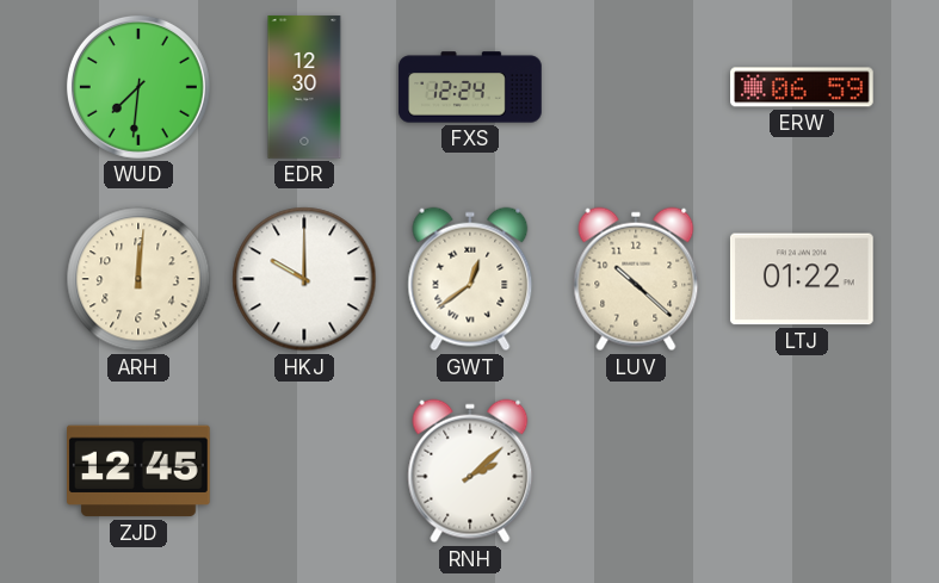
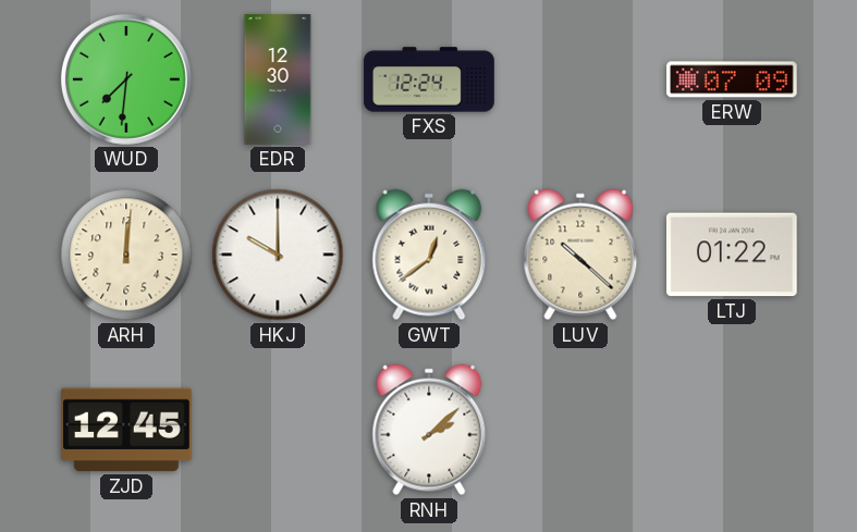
ERW: 06:59 -> 07:09
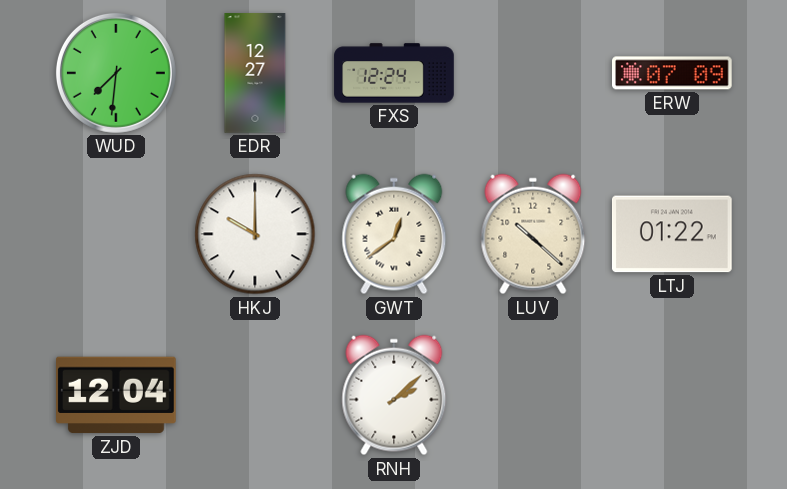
EDR: 12:30 -> 12:27
ARH: 12:01 -> none
ZJD: 12:45 -> 12:04
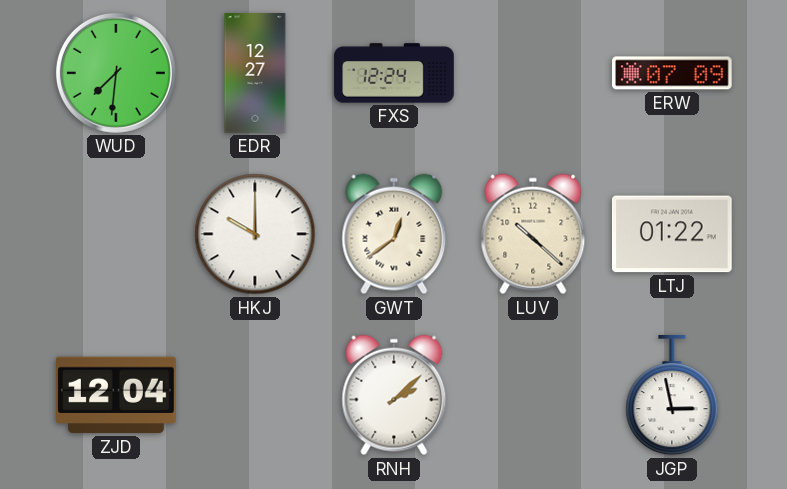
JGP: none -> 2:58
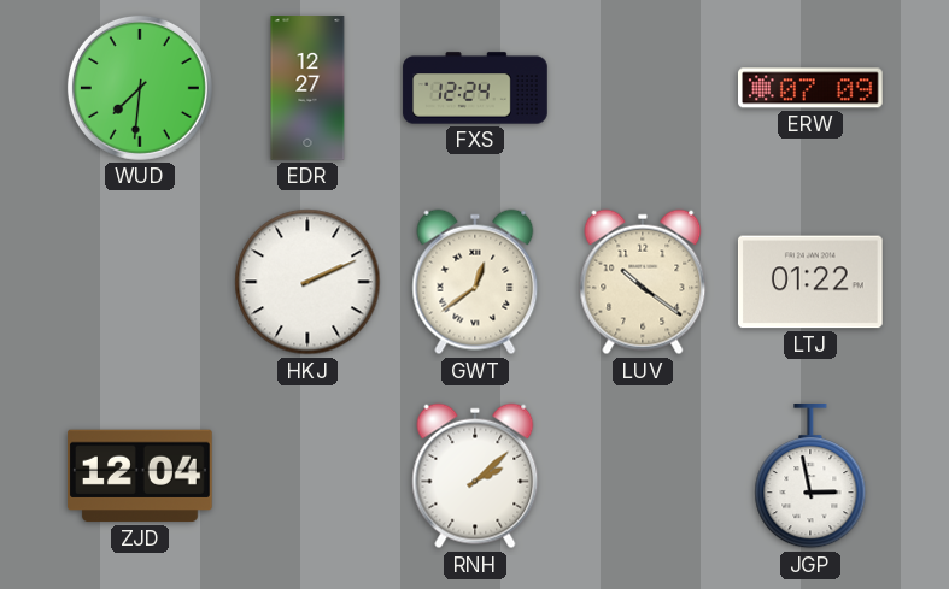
HKJ: 10:00 -> 2:11
LUV: 10:22 -> 10:21
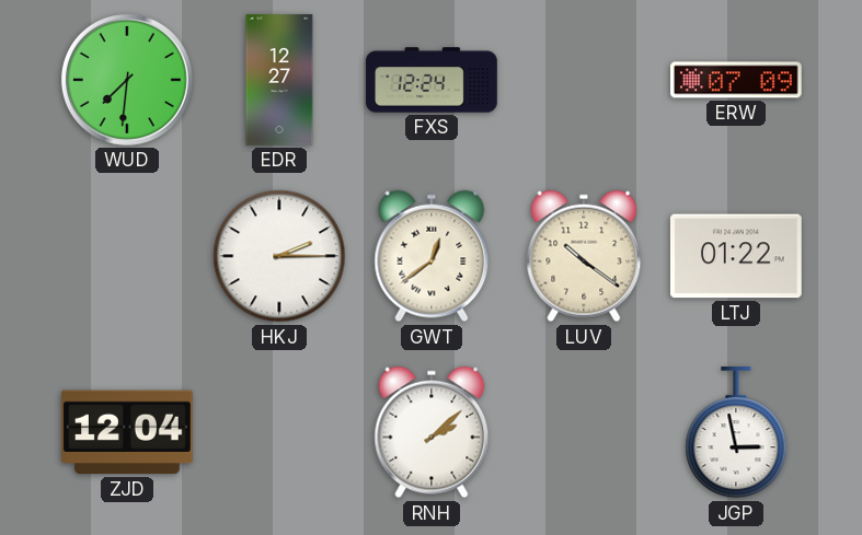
HKJ: 2:11 -> 2:15
